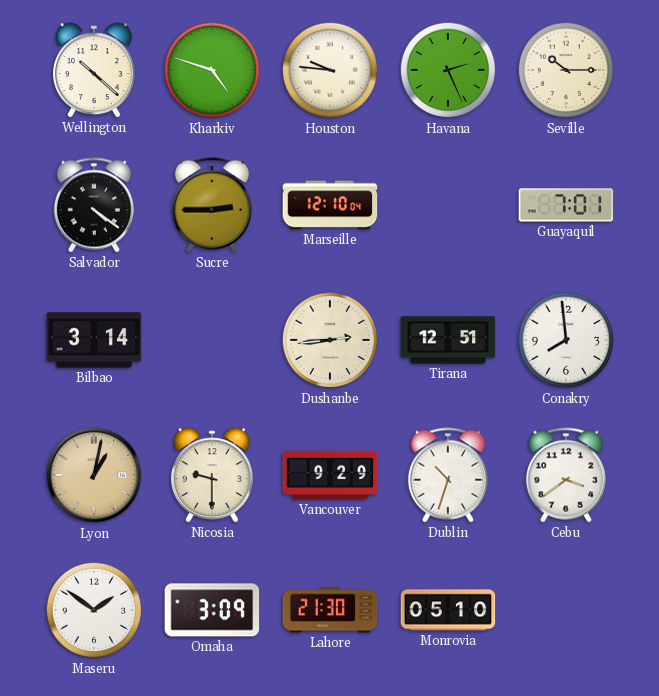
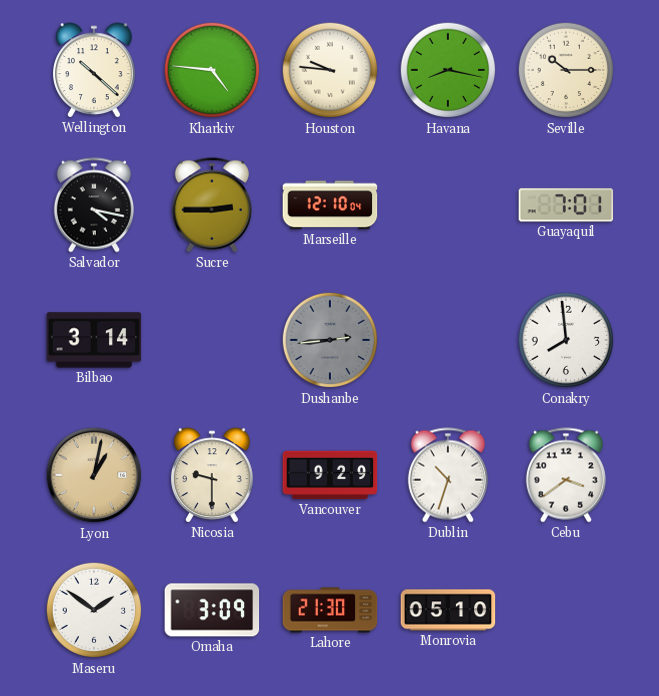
Kharkiv: 4:48 -> 4:46
Havana: 2:26 -> 8:17
Salvador: 4:21 -> 4:17
Dushanbe dial: cream -> grey
Tirana: 12:51 -> none
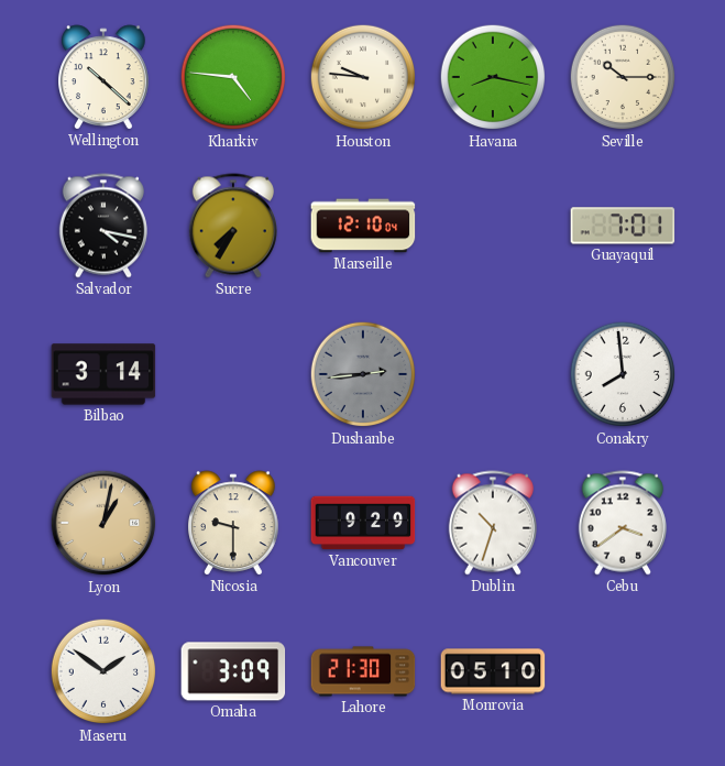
Sucre: 2:45 -> 7:35
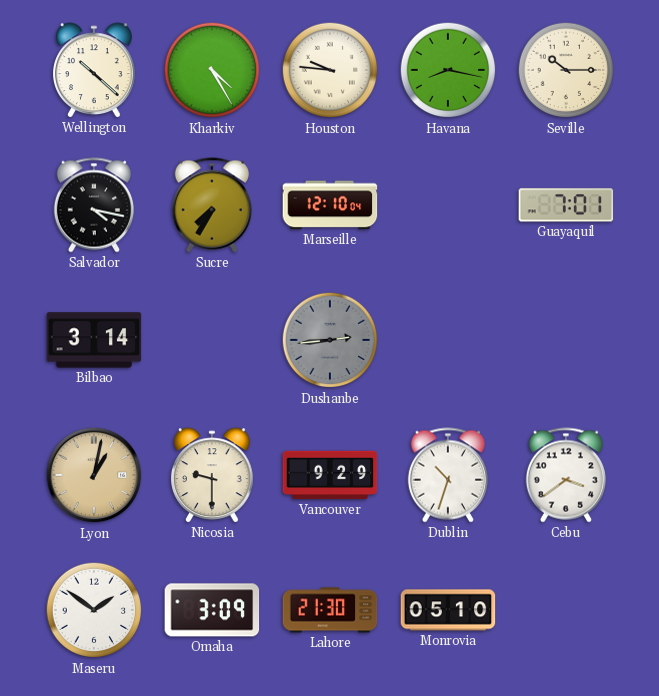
Kharkiv: 4:46 -> 4:25
Conakry: 7:59 -> none
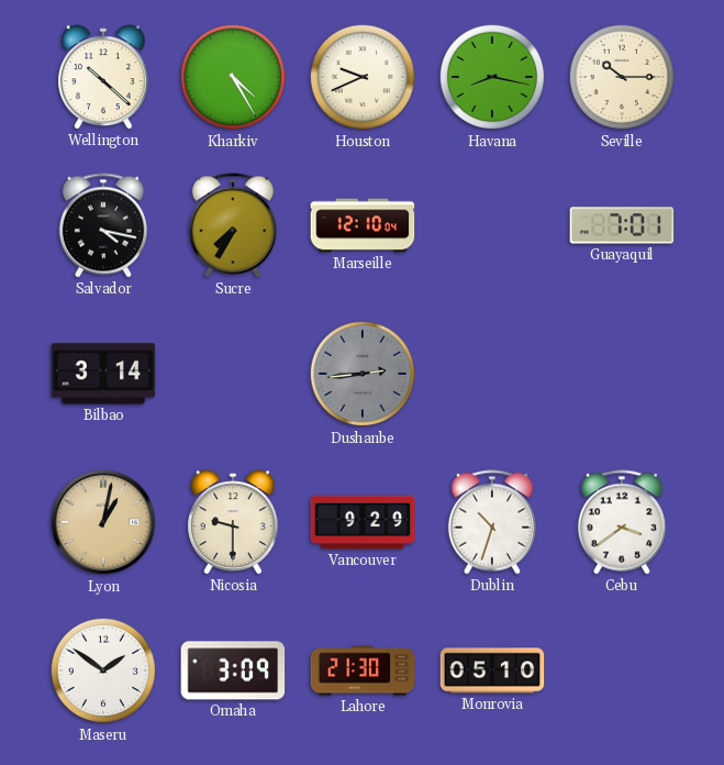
Houston: 9:46 -> 9:41
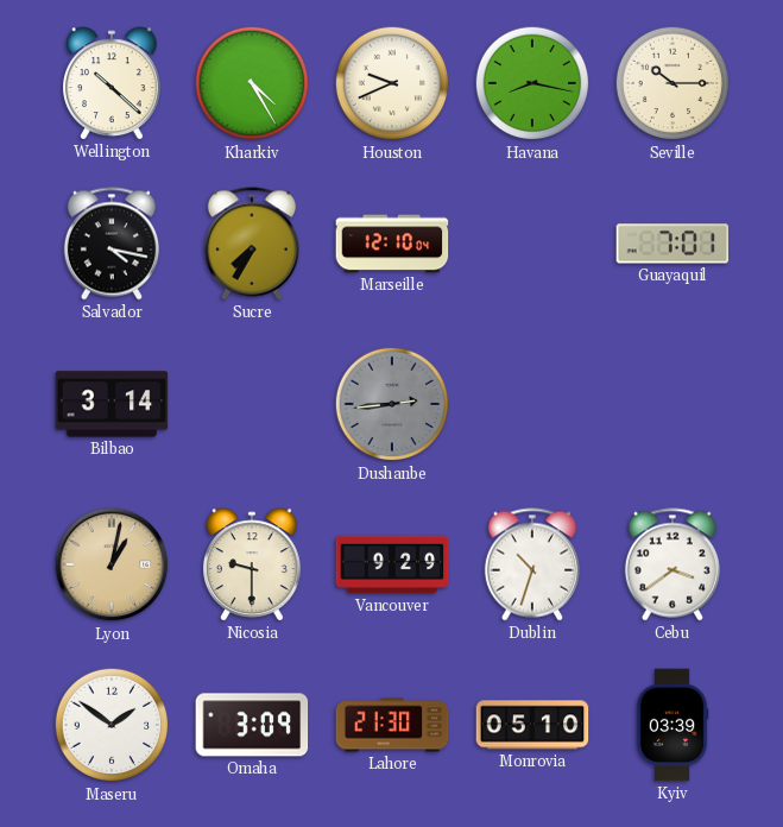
Kyiv: none -> 03:39
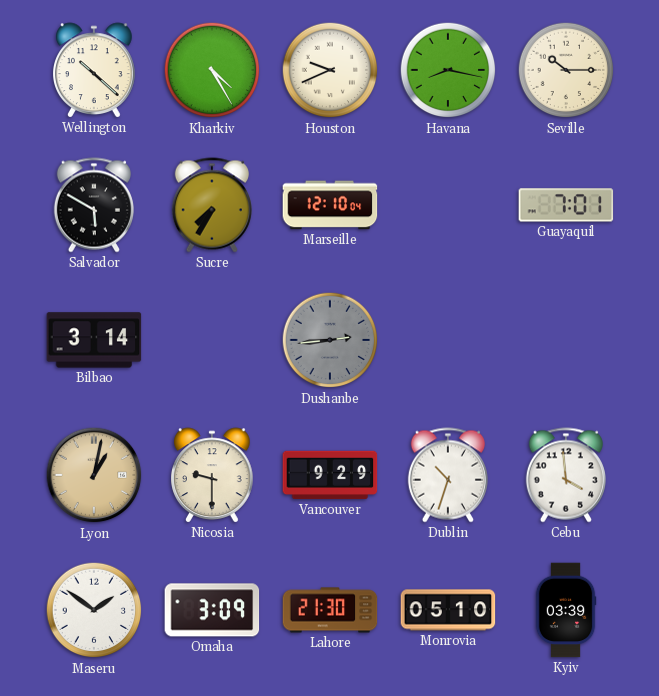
Salvador: 4:17 -> 5:50
Cebu: 3:39 -> 3:59
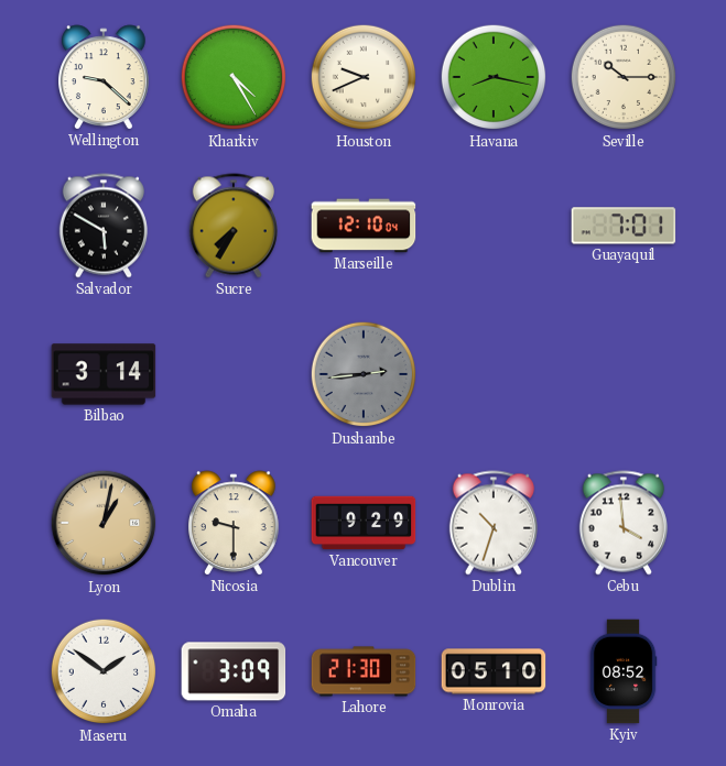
Wellington: 10:22 -> 9:22
Kyiv: 03:39 -> 08:52
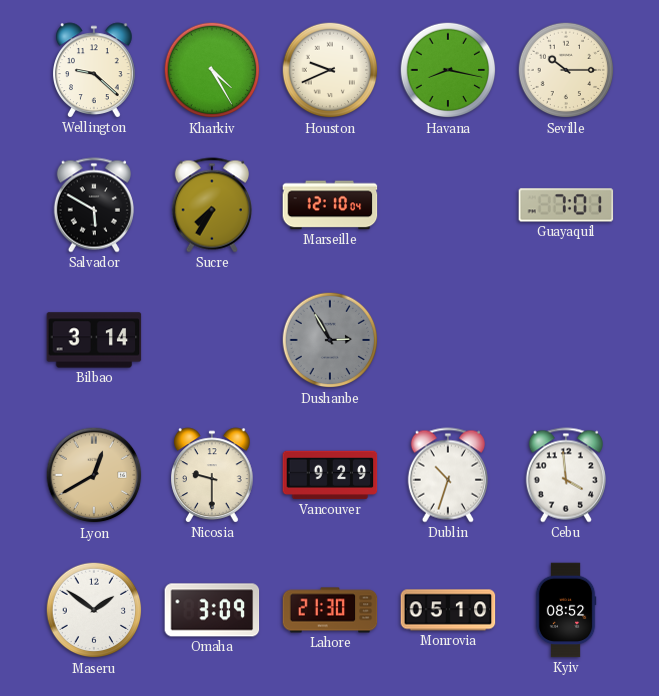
Dushanbe: 2:44 -> 2:55
Lyon: 1:02 -> 12:40
